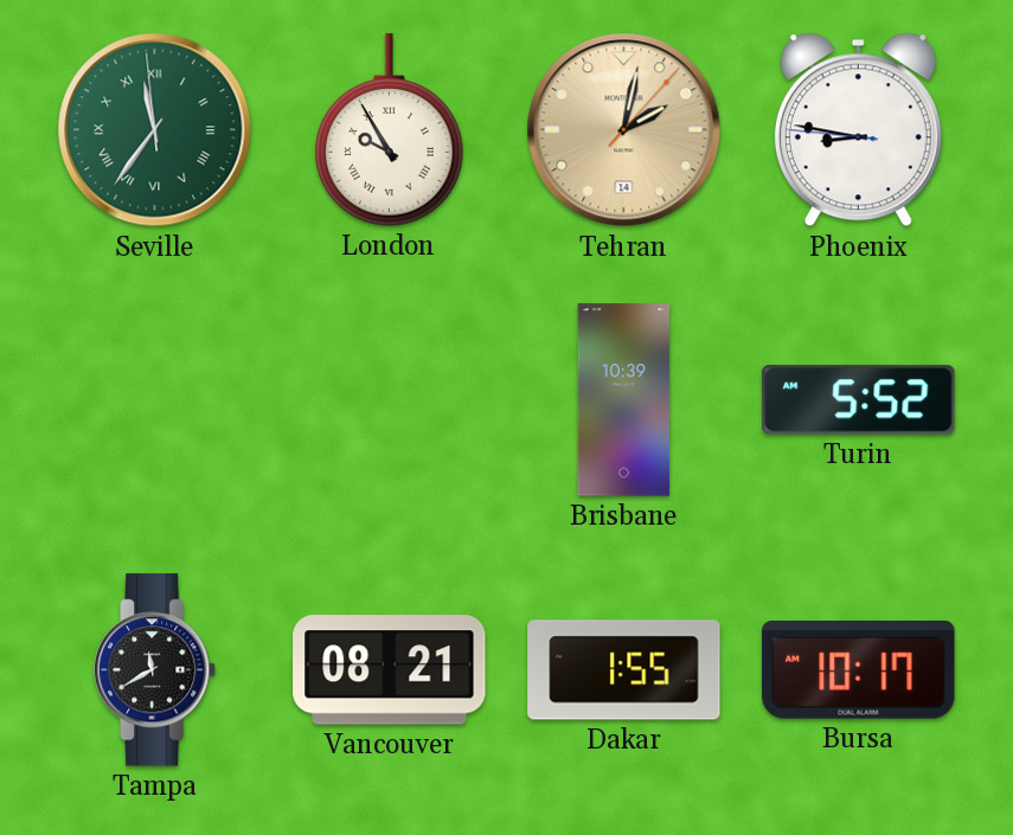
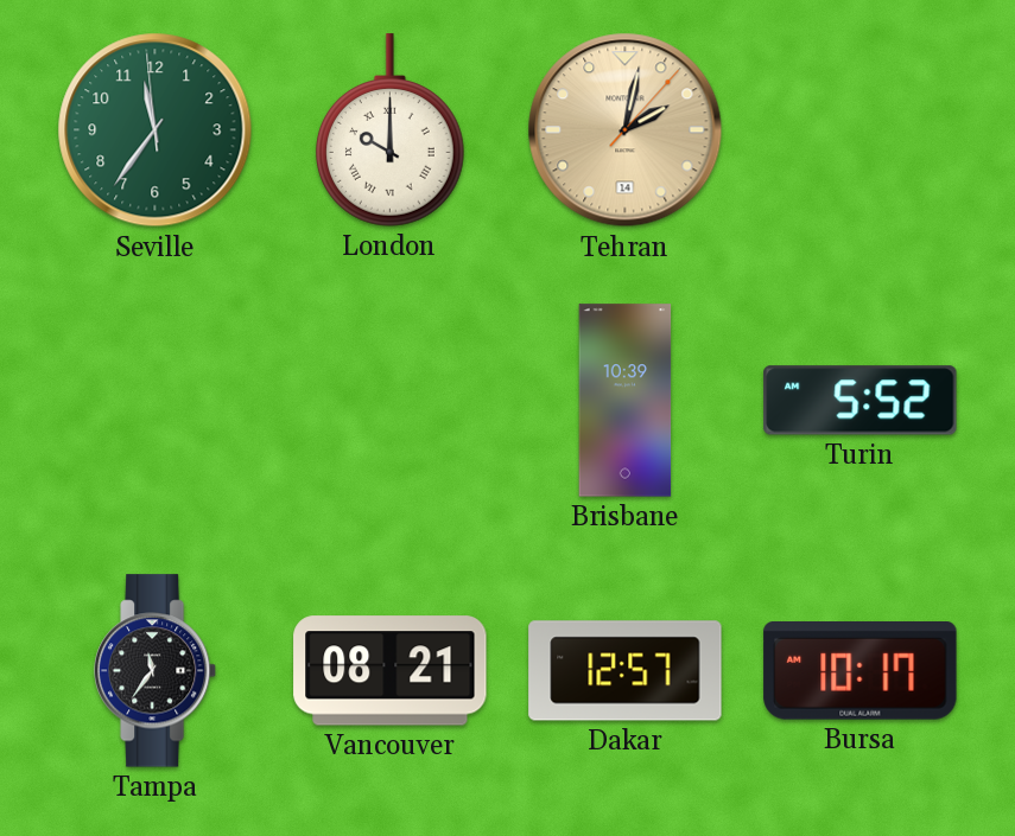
Seville numerals: Roman -> Arabic
London: 9:55 -> 10:00
Phoenix: 8:46 -> none
Tampa: 11:40 -> 11:36
Dakar: 1:55 -> 12:57
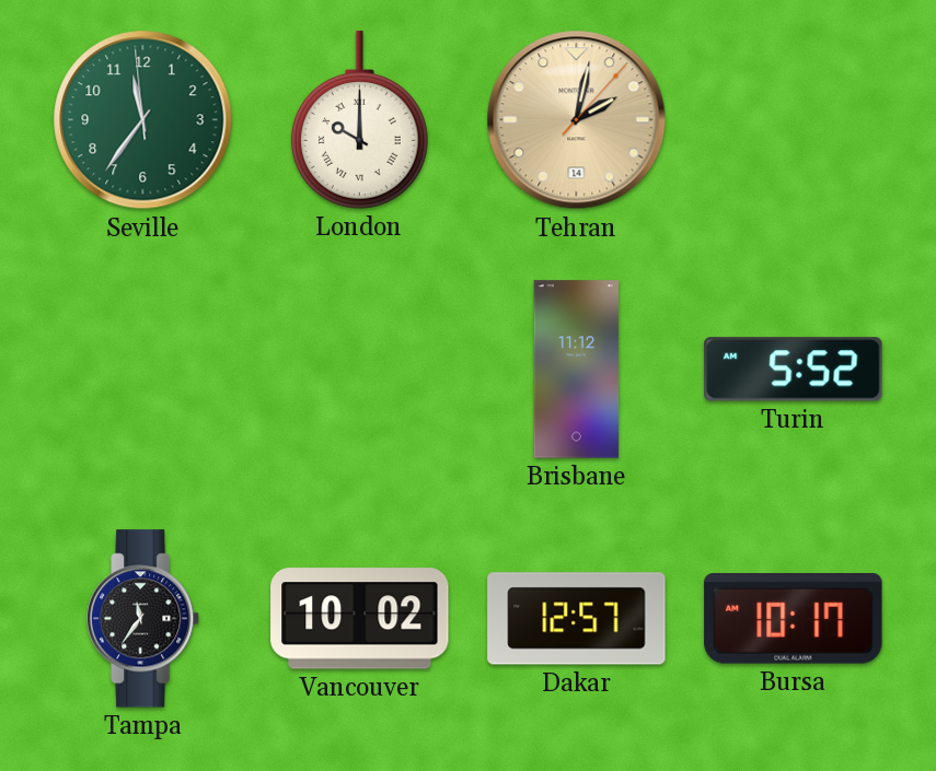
Brisbane: 10:39 -> 11:12
Vancouver: 08:21 -> 10:02
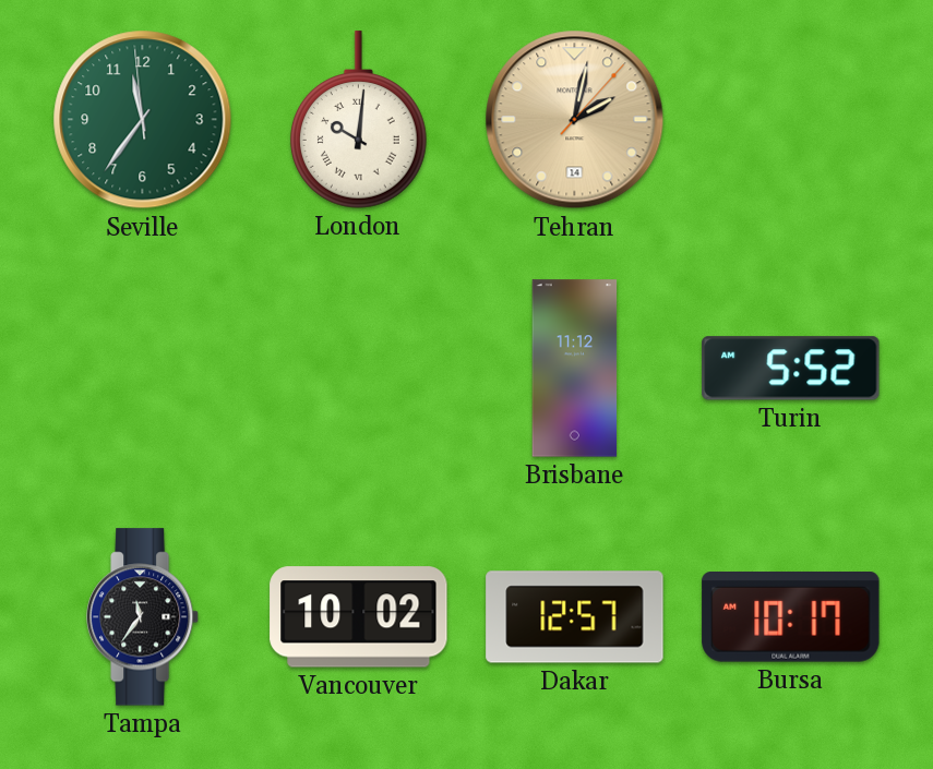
London: 10:00 -> 10:01
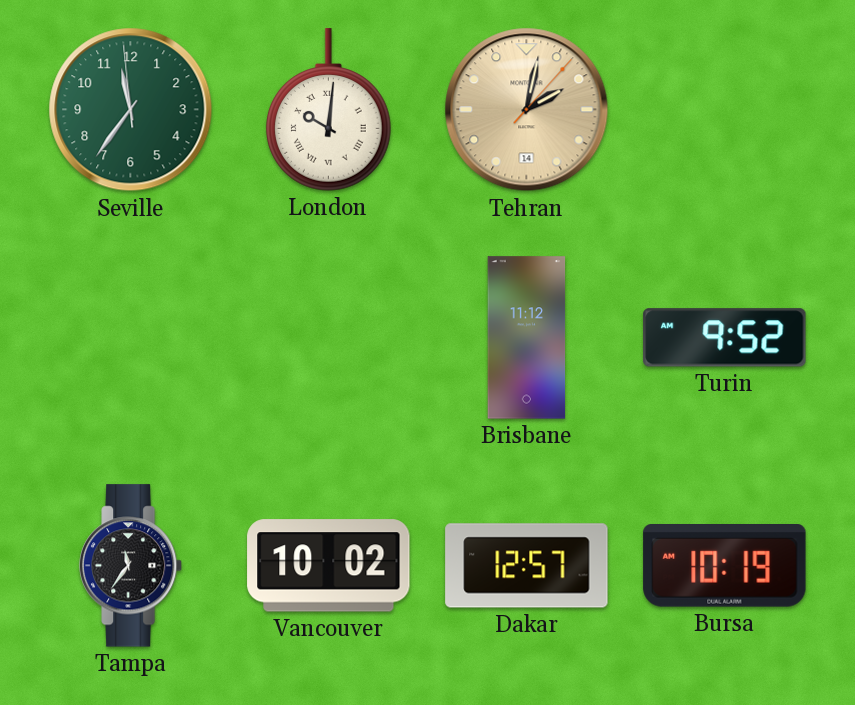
Turin: 5:52 -> 9:52
Bursa: 10:17 -> 10:19
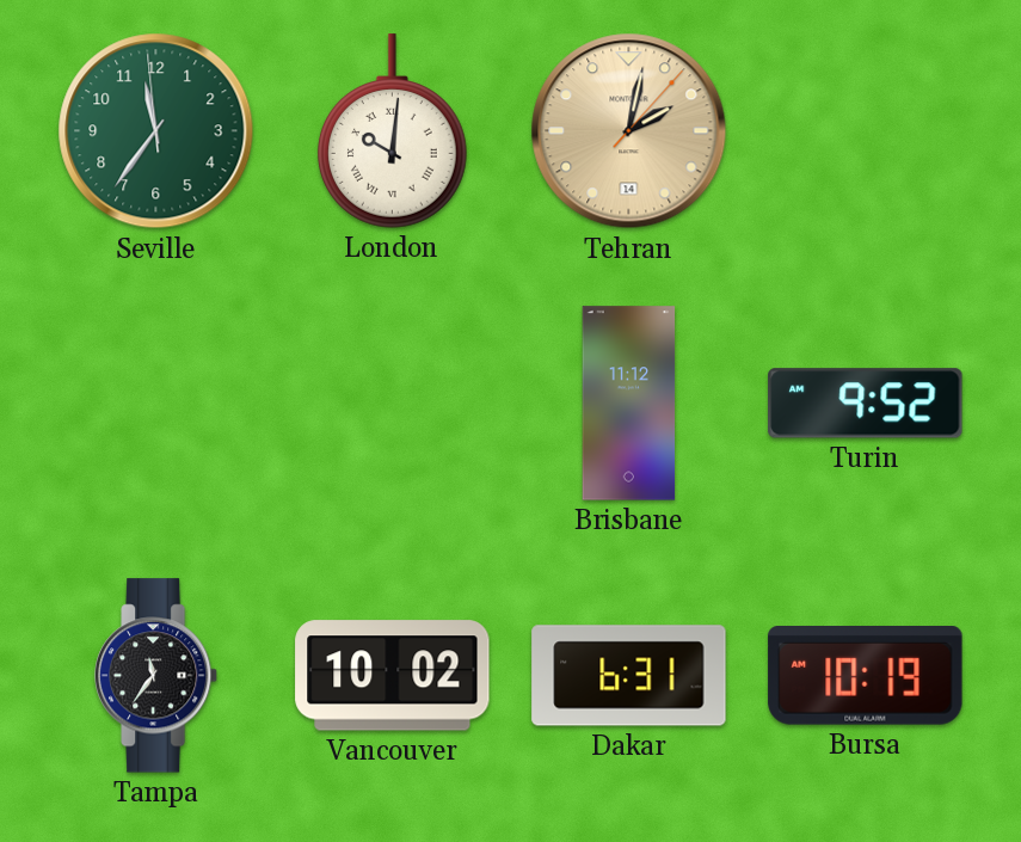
Dakar: 12:57 -> 6:31
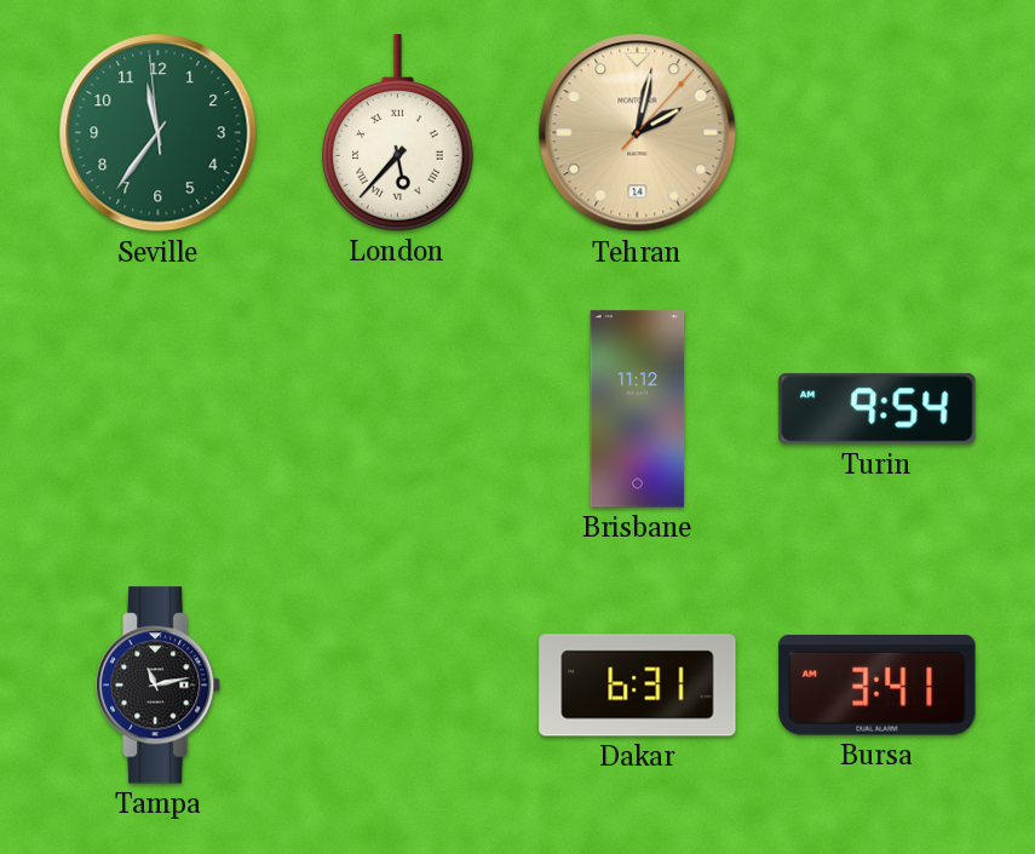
London: 10:01 -> 5:37
Turin: 9:52 -> 9:54
Tampa: 11:36 -> 11:13
Vancouver: 10:02 -> none
Bursa: 10:19 -> 3:41
